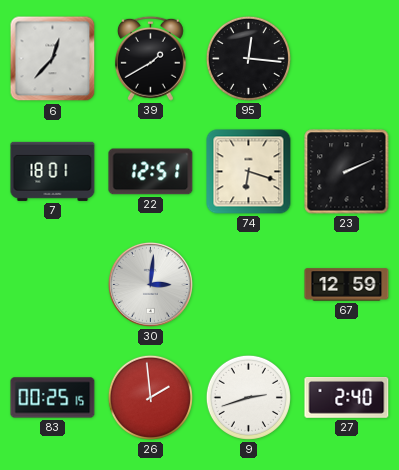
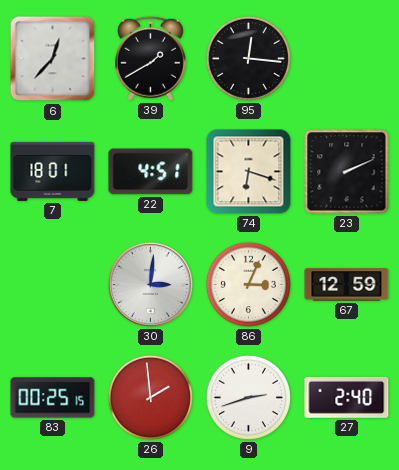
22: 12:51 -> 4:51
86: none -> 3:04
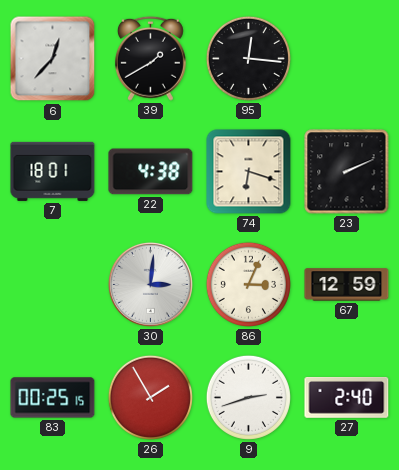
22: 4:51 -> 4:38
26: 1:59 -> 1:55
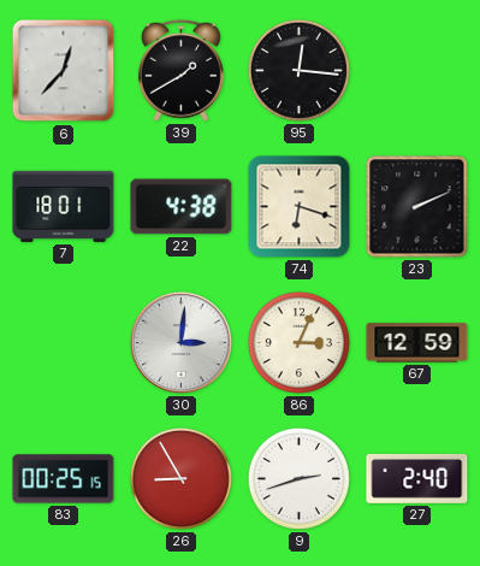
26: 1:55 -> 8:55
